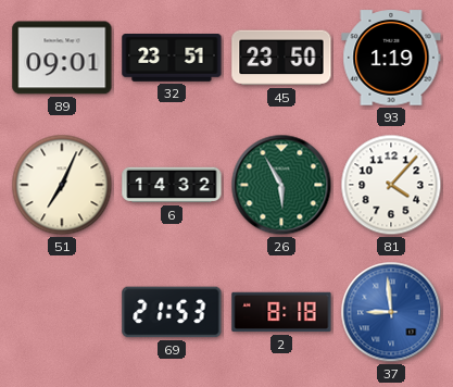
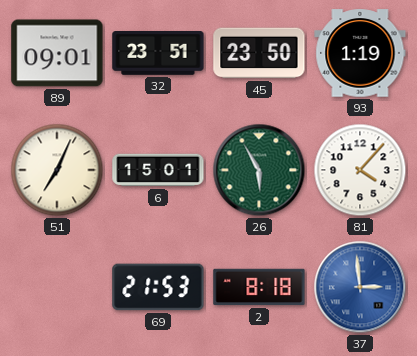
6: 14:32 -> 15:01
37: 8:59 -> 2:59
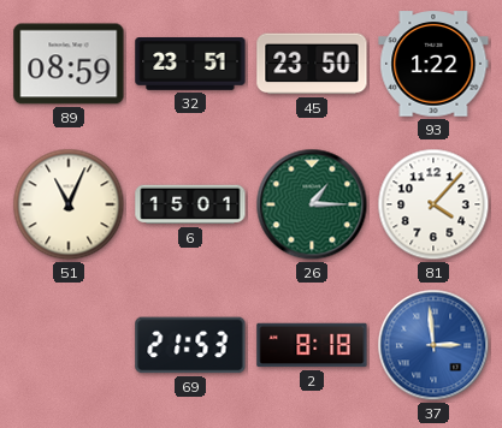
89: 09:01 -> 08:59
93: 1:19 -> 1:22
51: 7:04 -> 11:04
26: 5:55 -> 1:15
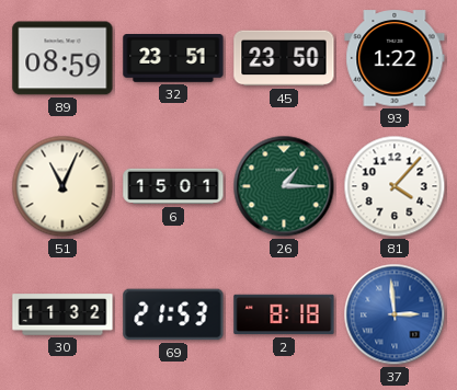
30: none -> 11:32
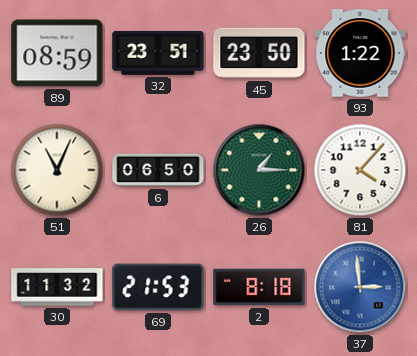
6: 15:01 -> 06:50
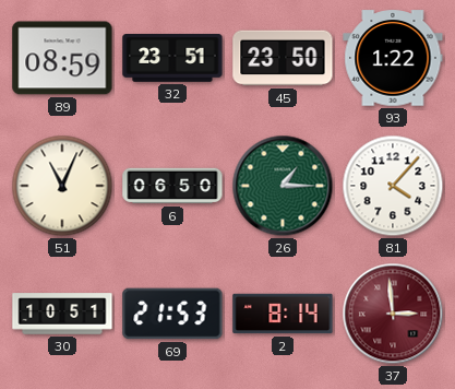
30: 11:32 -> 10:51
2: 8:18 -> 8:14
37 dial: blue -> burgundy
